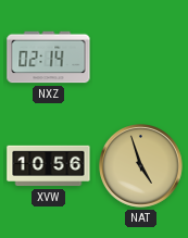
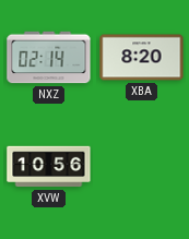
XBA: none -> 8:20
NAT: 4:57 -> none
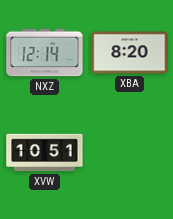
NXZ: 02:14 -> 12:14
XVW: 10:56 -> 10:51
